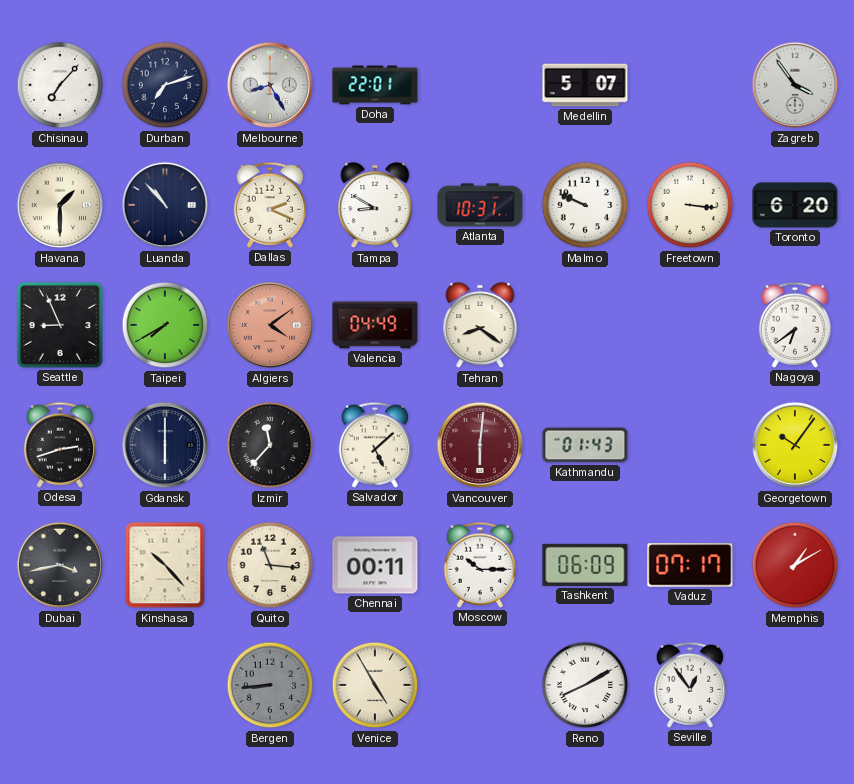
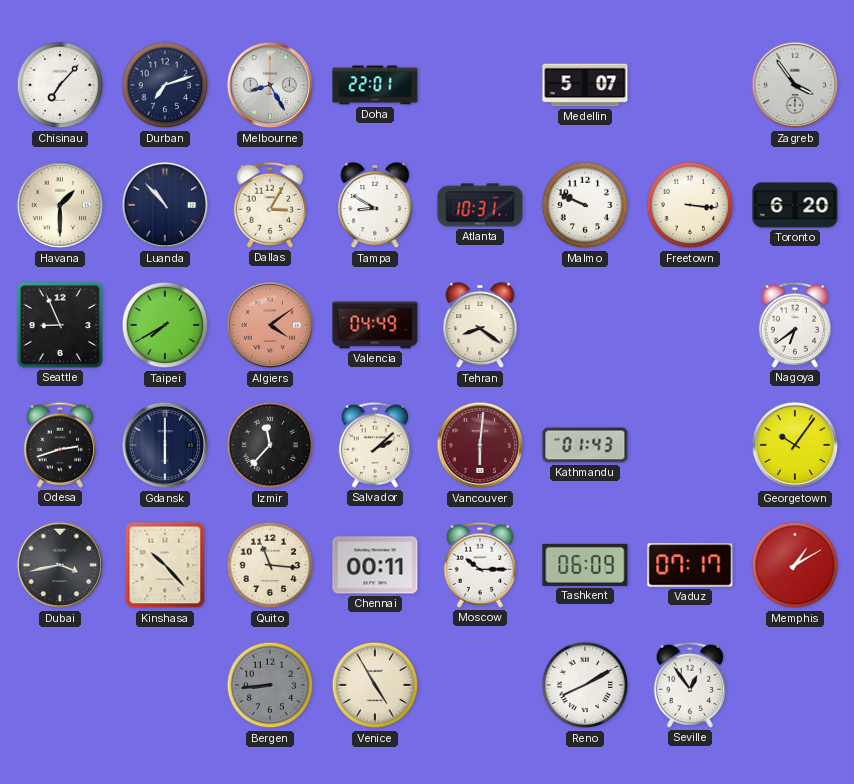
Dallas: 2:19 -> 3:05
Salvador: 5:08 -> 2:08
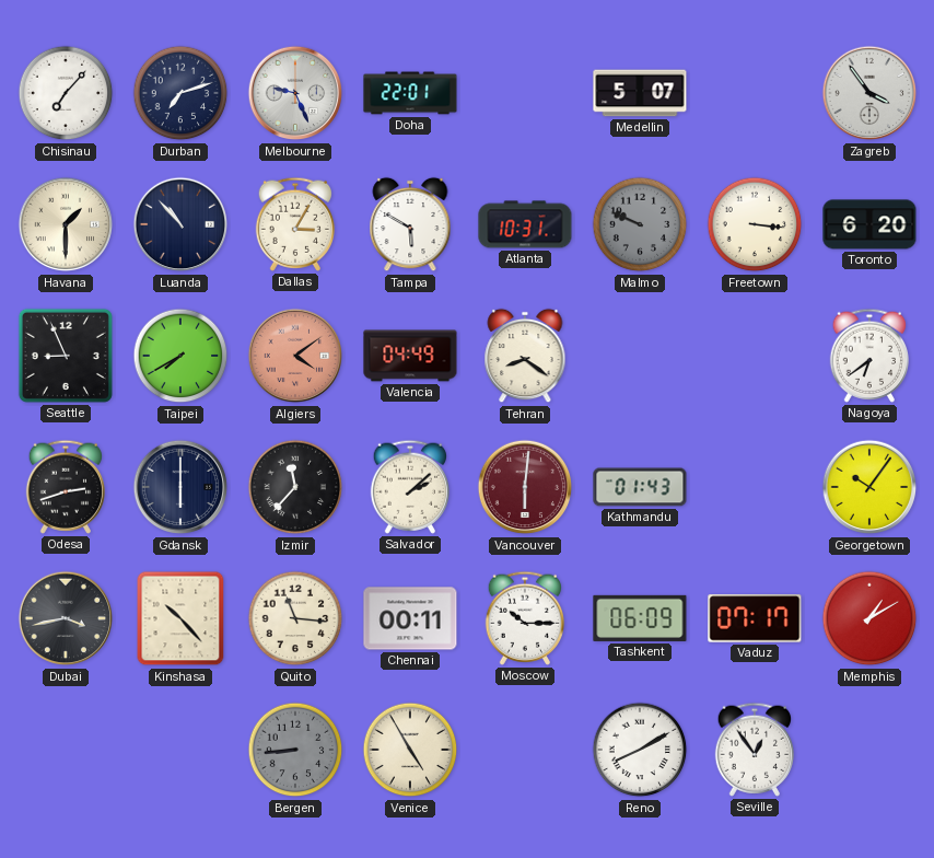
Melbourne: 8:25 -> 9:26
Tampa: 8:50 -> 5:50
Malmo dial: white -> grey
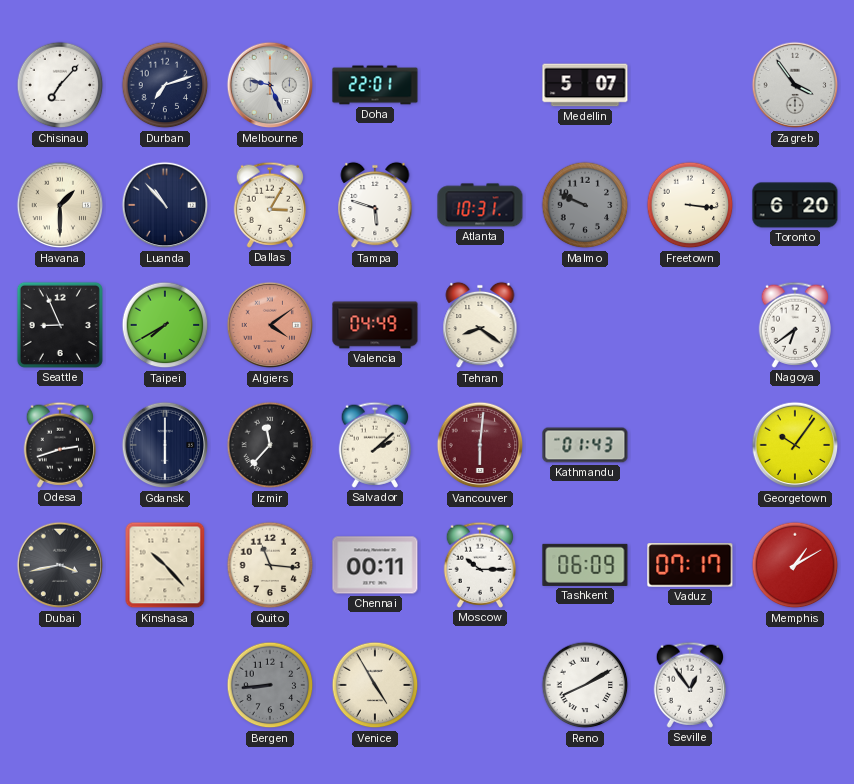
Tampa: 5:50 -> 5:48
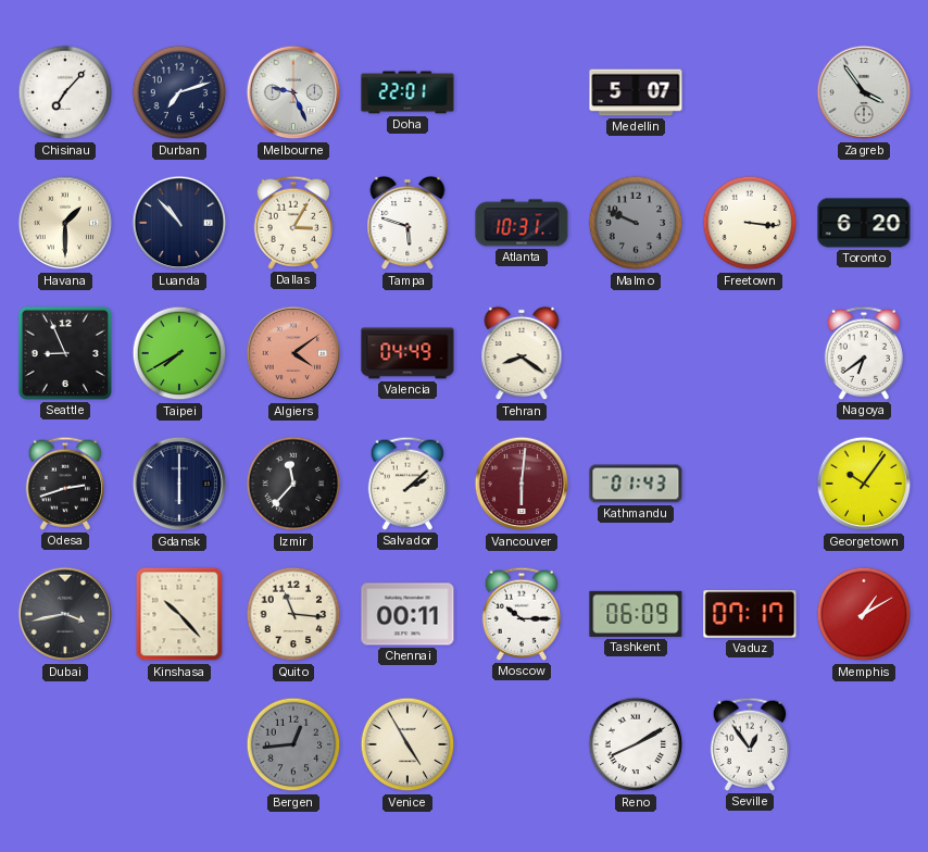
Bergen: 8:44 -> 12:44
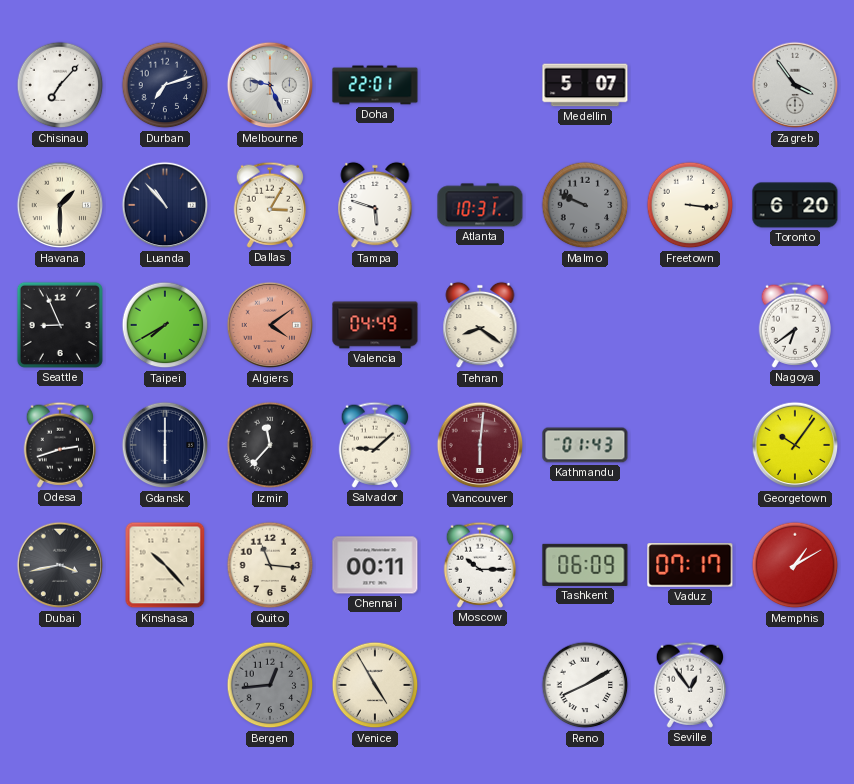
Salvador: 2:08 -> 9:08
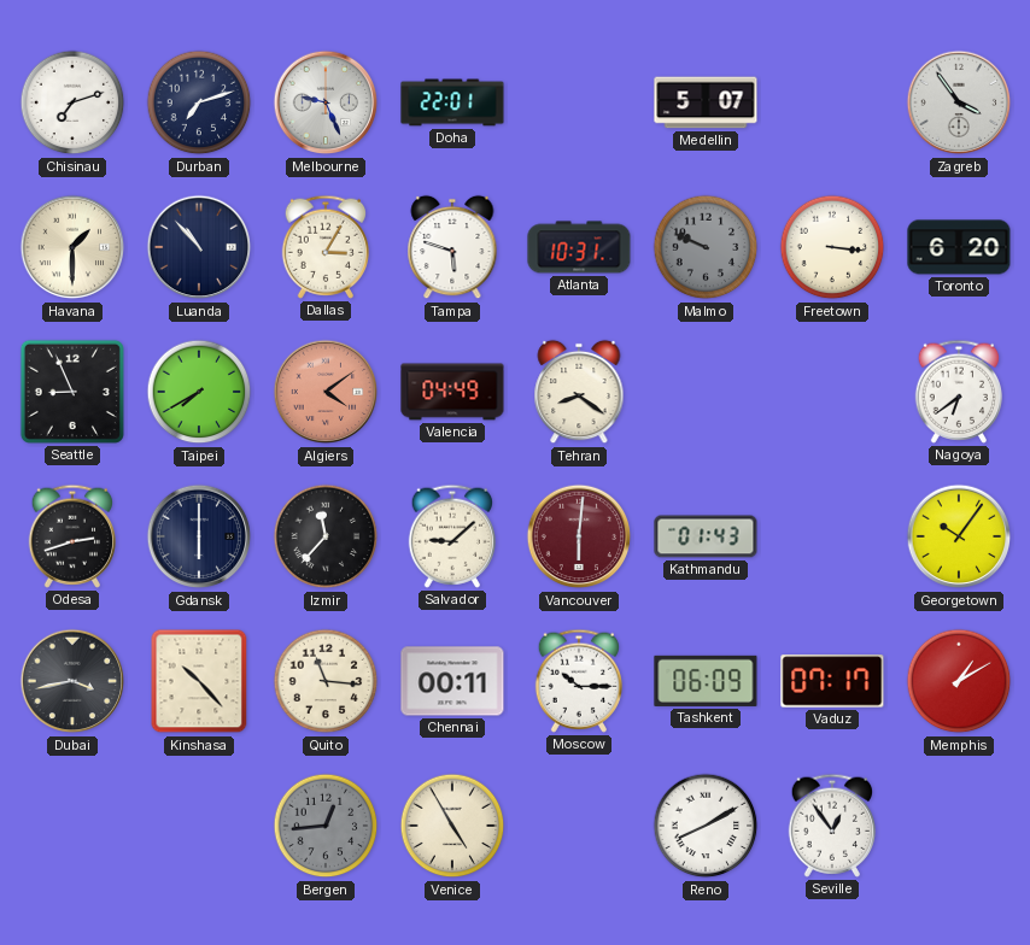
Chisinau: 7:07 -> 7:12
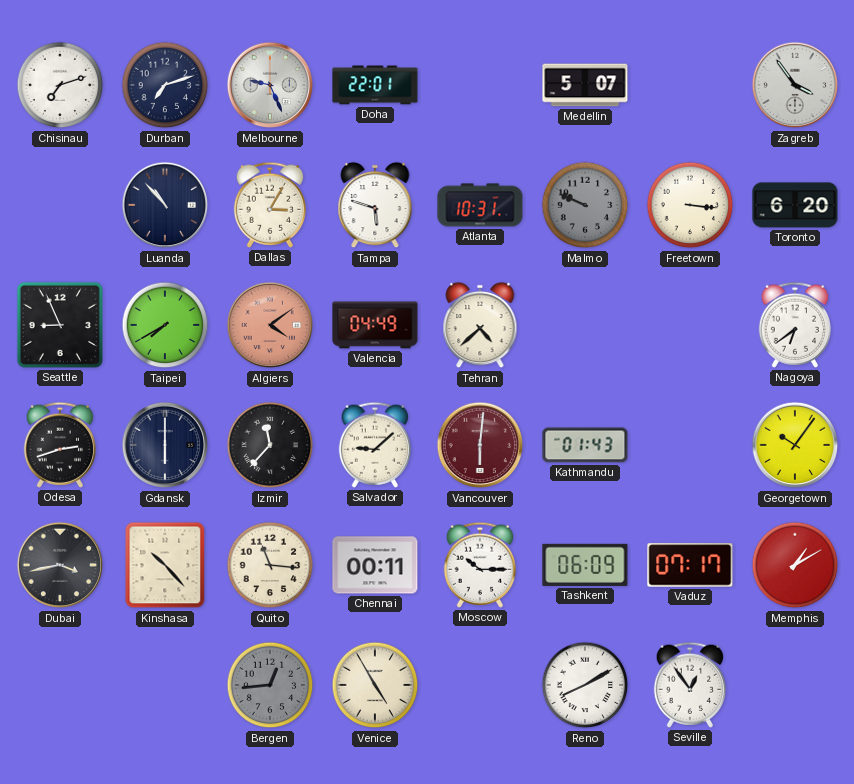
Havana: 1:30 -> none
Tehran: 8:21 -> 4:38
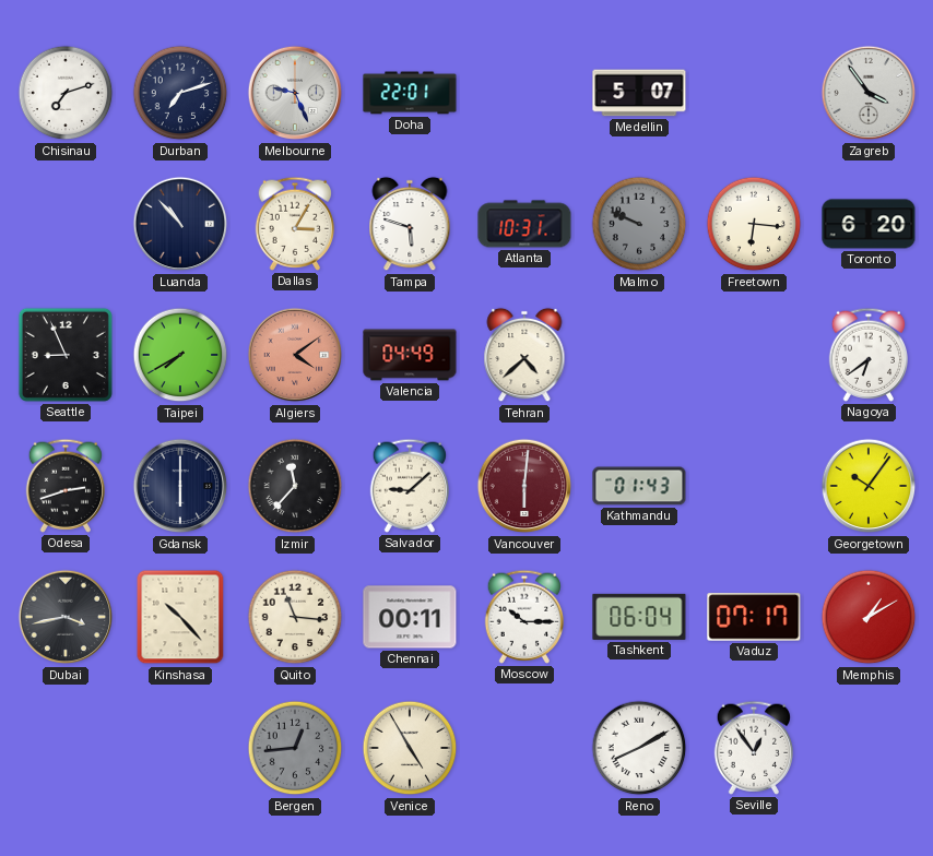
Freetown: 3:16 -> 6:16
Tashkent: 06:09 -> 06:04
